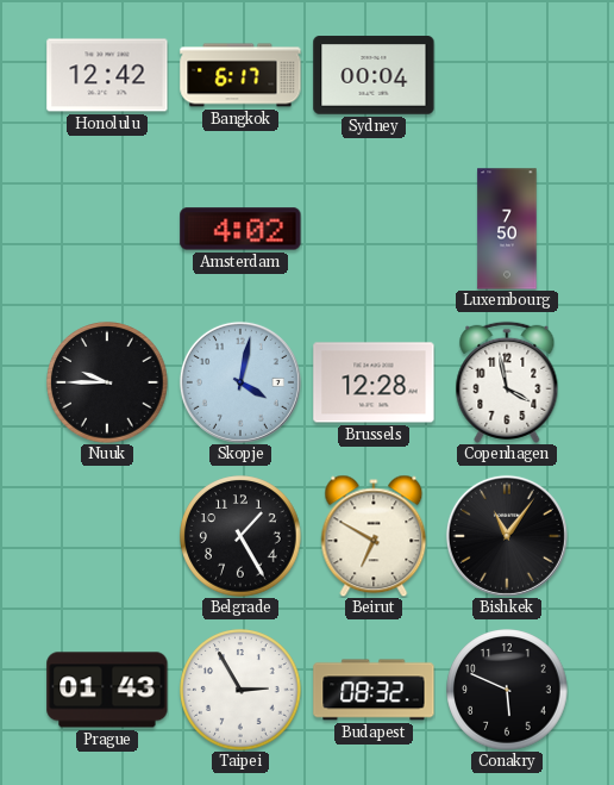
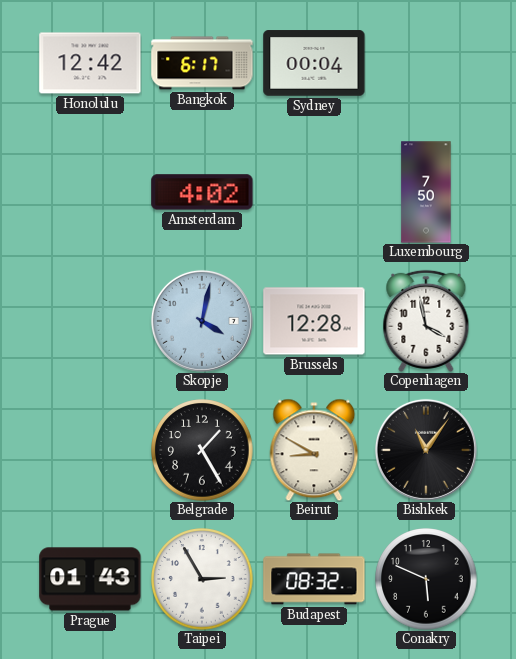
Nuuk: 9:45 -> none
Beirut: 6:50 -> 8:50
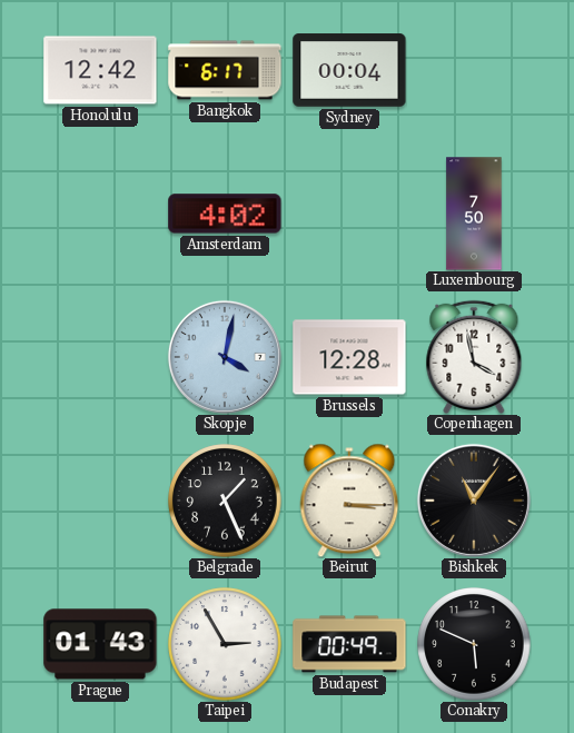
Belgrade: 1:25 -> 1:26
Beirut: 8:50 -> 3:15
Budapest: 08:32 -> 00:49
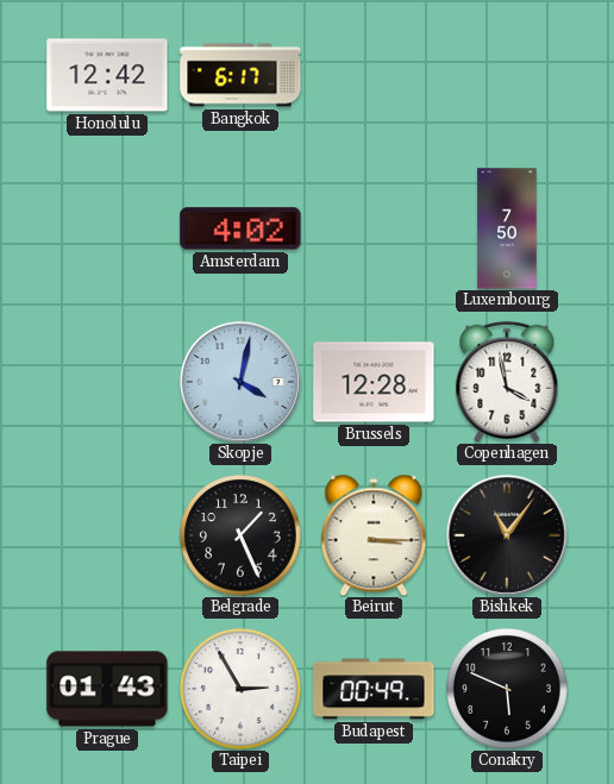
Sydney: 00:04 -> none
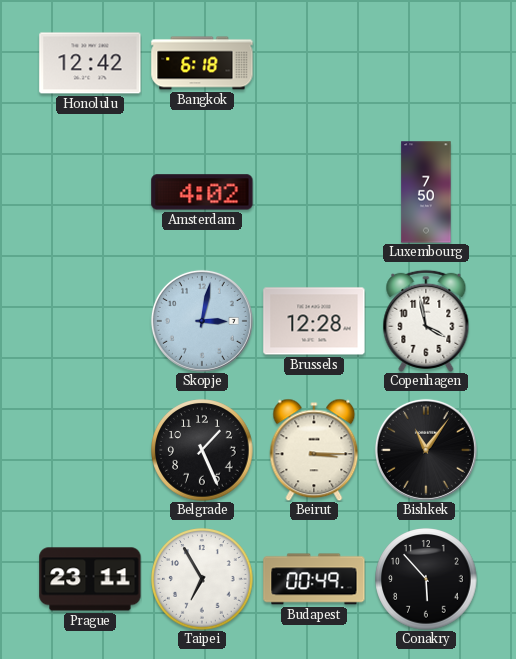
Bangkok: 6:17 -> 6:18
Skopje: 4:02 -> 3:02
Prague: 01:43 -> 23:11
Taipei: 2:55 -> 6:55
Conakry: 5:49 -> 5:53
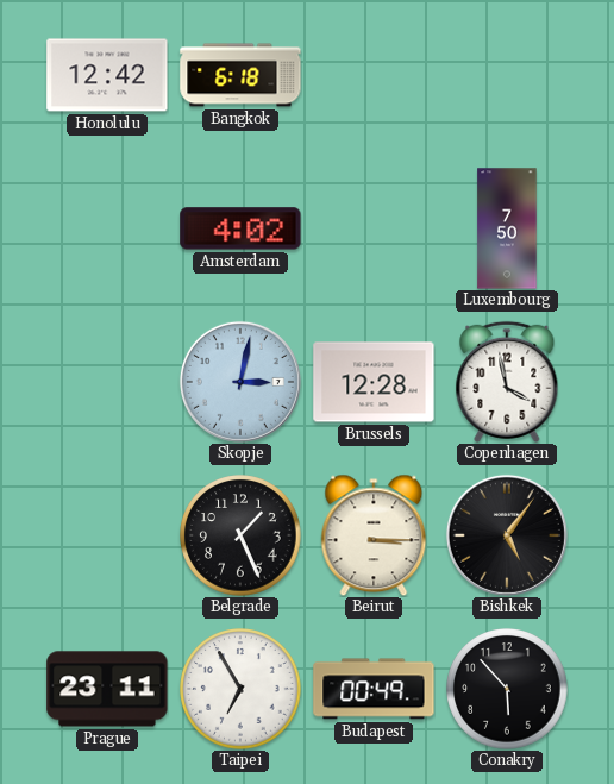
Bishkek: 11:06 -> 5:06
